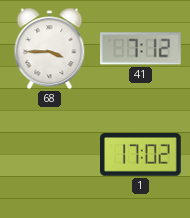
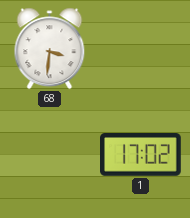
68: 3:45 -> 3:31
41: 7:12 -> none
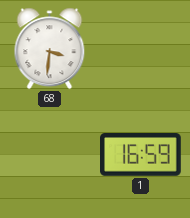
1: 17:02 -> 16:59
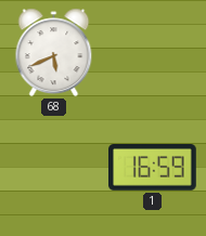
68: 3:31 -> 5:41
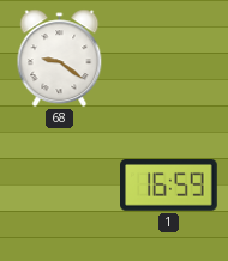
68: 5:41 -> 9:21
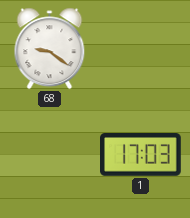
1: 16:59 -> 17:03
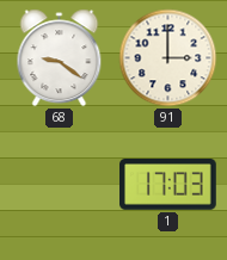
91: none -> 3:00
